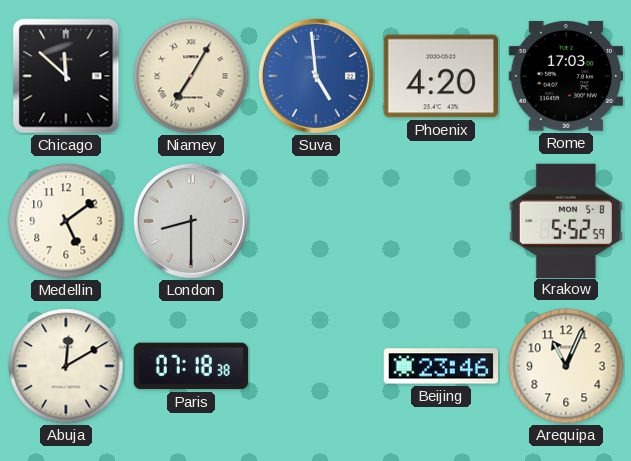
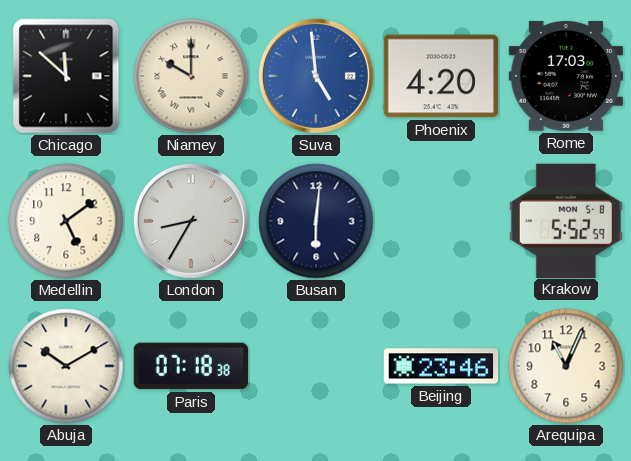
Niamey: 7:05 -> 10:00
London: 8:30 -> 8:35
Busan: none -> 6:01
Abuja: 12:10 -> 10:10
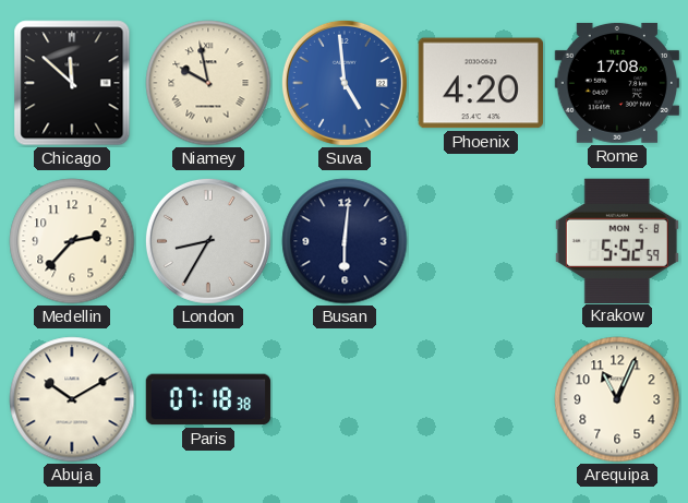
Niamey: 10:00 -> 9:58
Rome: 17:03 -> 17:08
Medellin: 5:09 -> 2:37
Beijing: 23:46 -> none
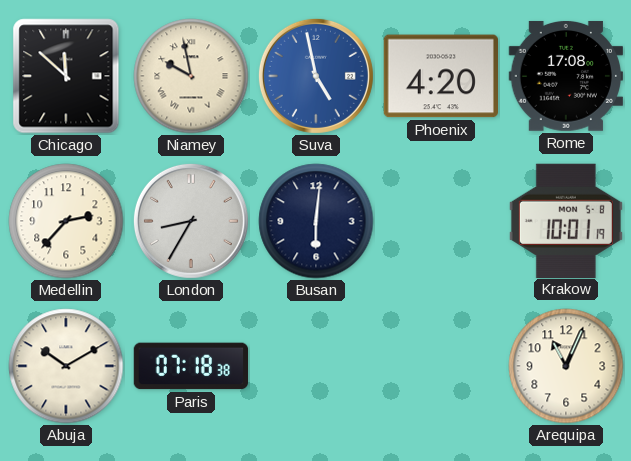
Suva: 4:59 -> 4:58
Krakow: 5:52 -> 10:01
